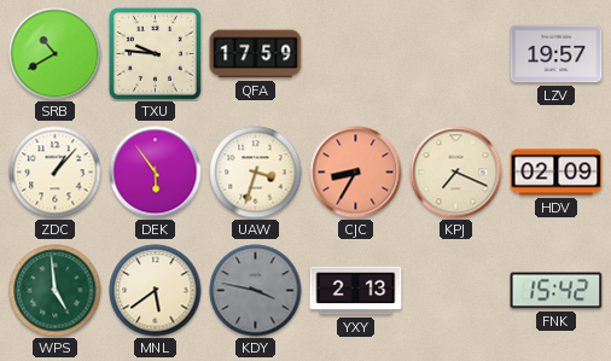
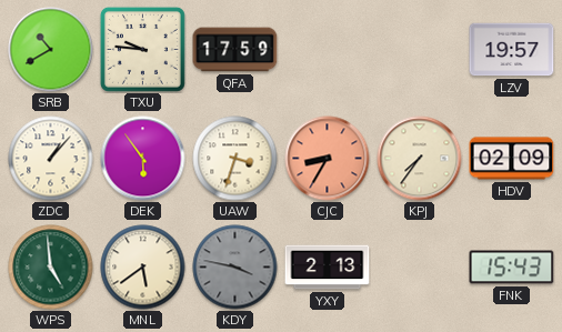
KPJ: 7:19 -> 7:36
FNK: 15:42 -> 15:43
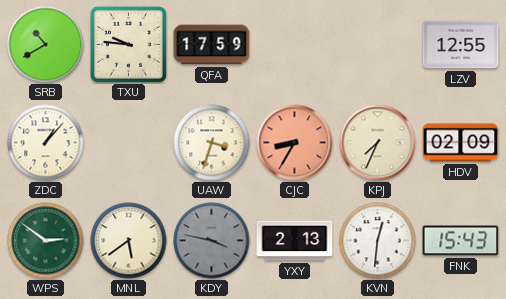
LZV: 19:57 -> 12:55
DEK: 5:54 -> none
KPJ: 7:36 -> 7:34
WPS: 4:59 -> 2:51
KVN: none -> 12:31
